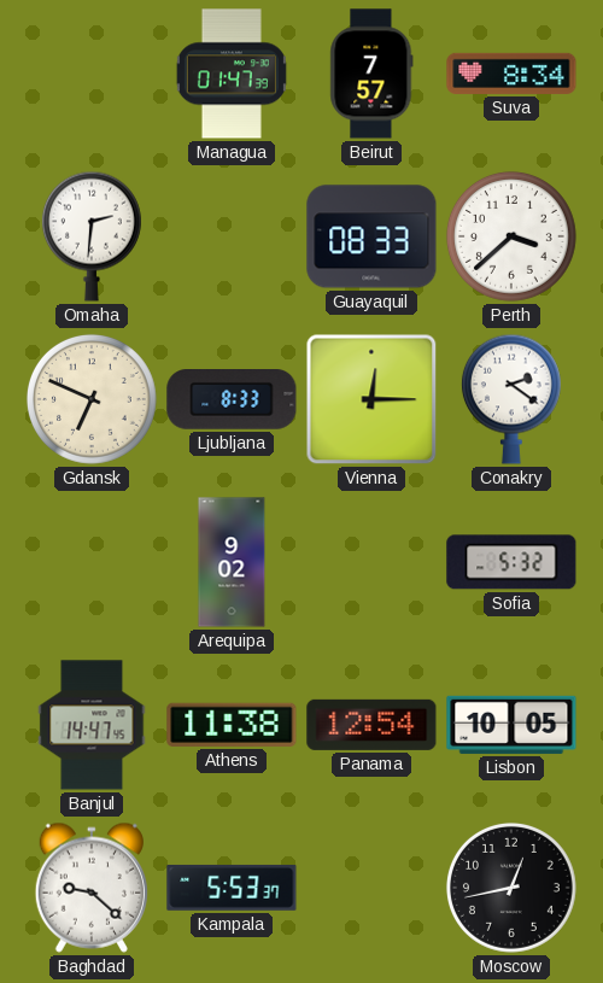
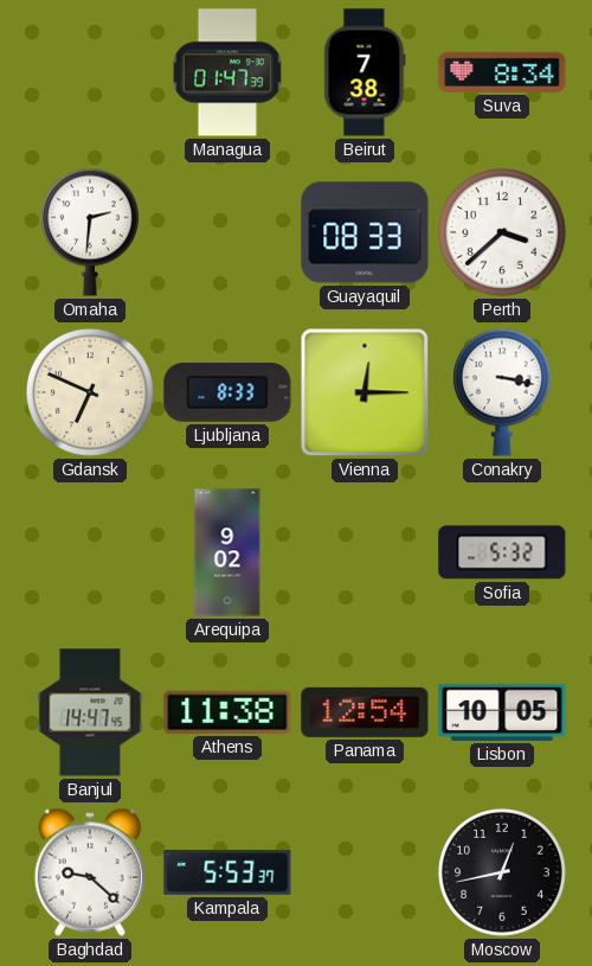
Beirut: 7:57 -> 7:38
Conakry: 2:21 -> 3:17
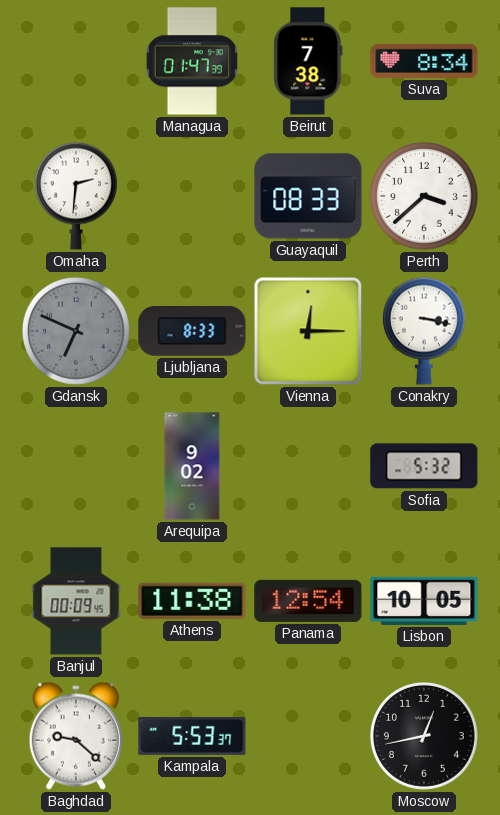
Gdansk dial: cream -> grey
Banjul: 14:47 -> 00:09
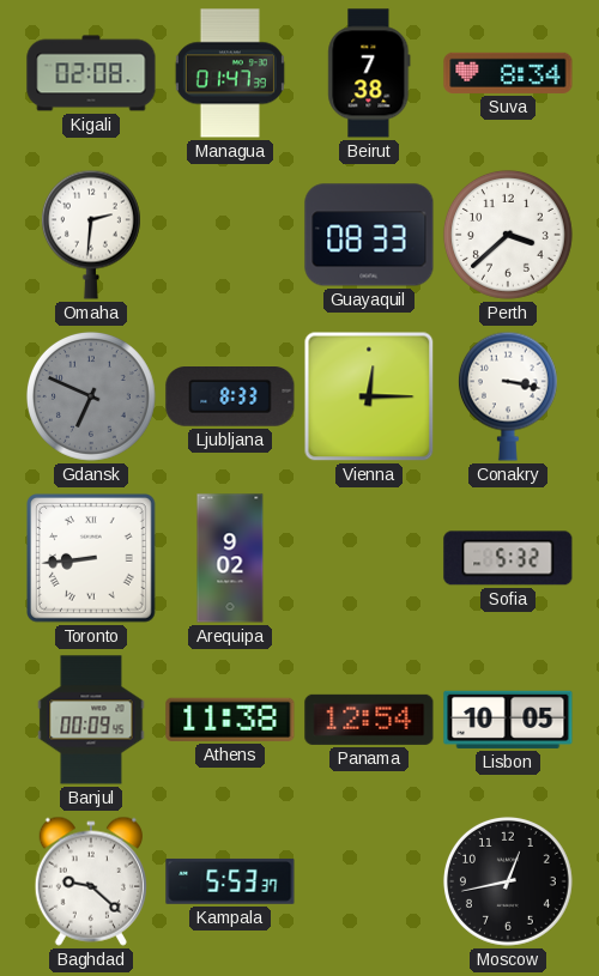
Kigali: none -> 02:08
Toronto: none -> 8:44
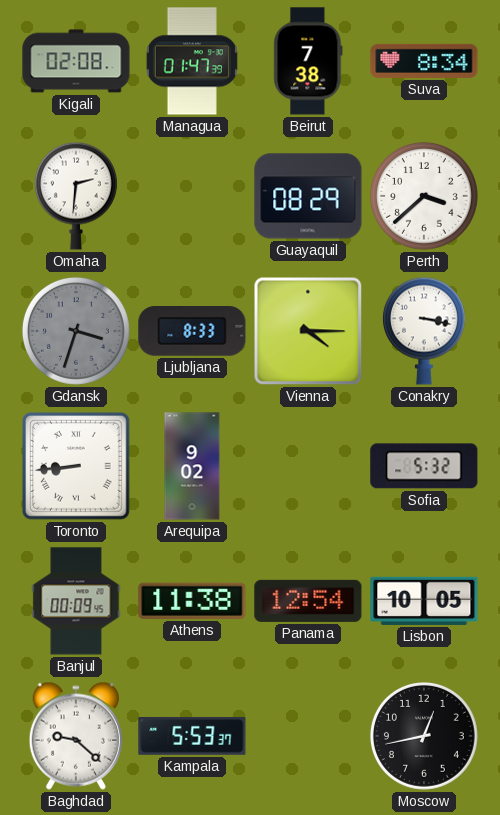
Guayaquil: 08:33 -> 08:29
Gdansk: 6:49 -> 3:33
Vienna: 12:15 -> 4:15
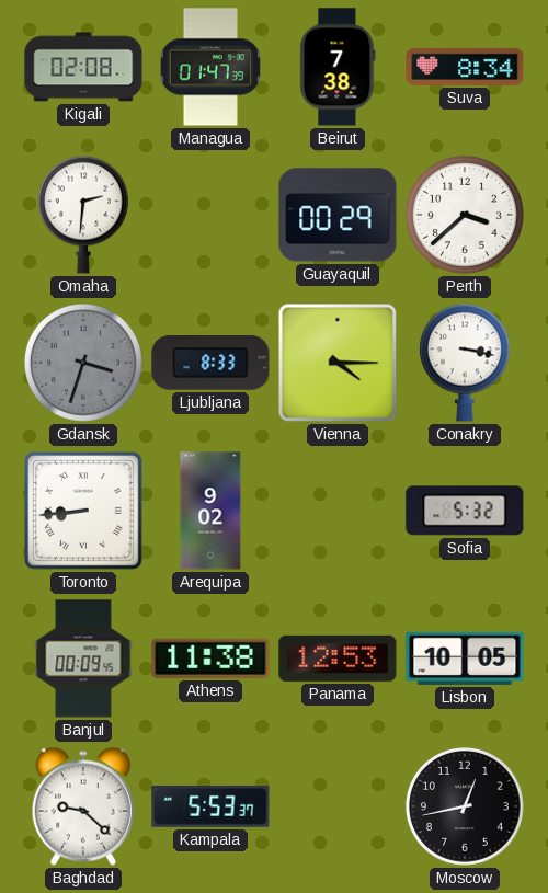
Guayaquil: 08:29 -> 00:29
Panama: 12:54 -> 12:53
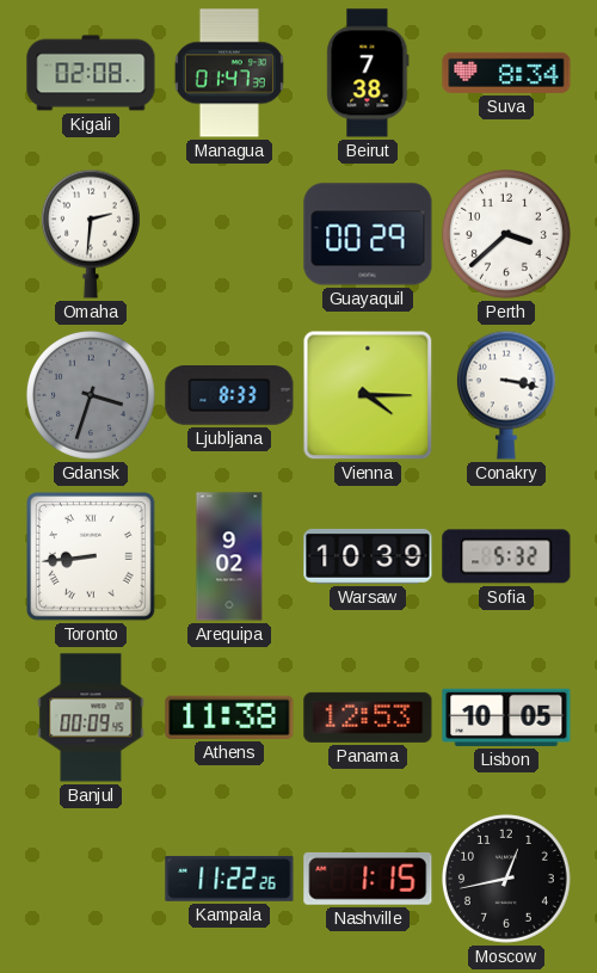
Warsaw: none -> 10:39
Baghdad: 9:22 -> none
Kampala: 5:53 -> 11:22
Nashville: none -> 1:15
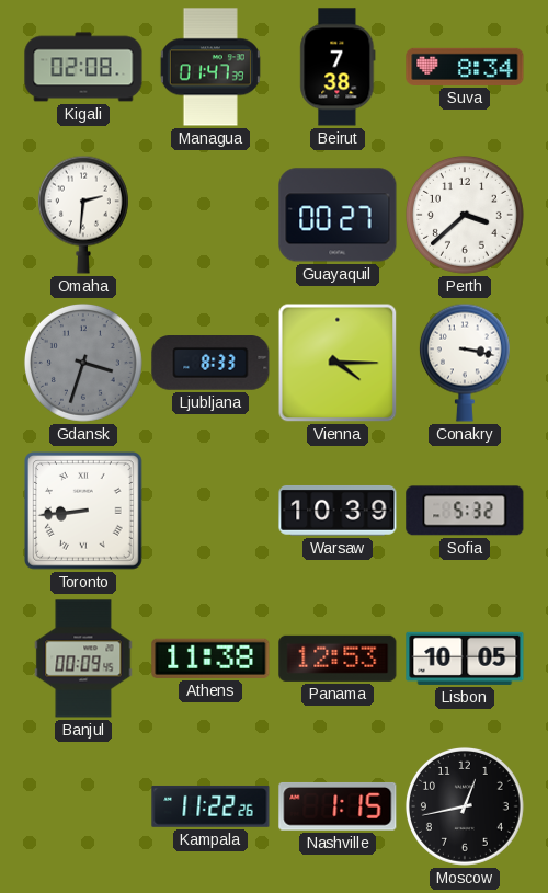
Guayaquil: 00:29 -> 00:27
Arequipa: 9:02 -> none
